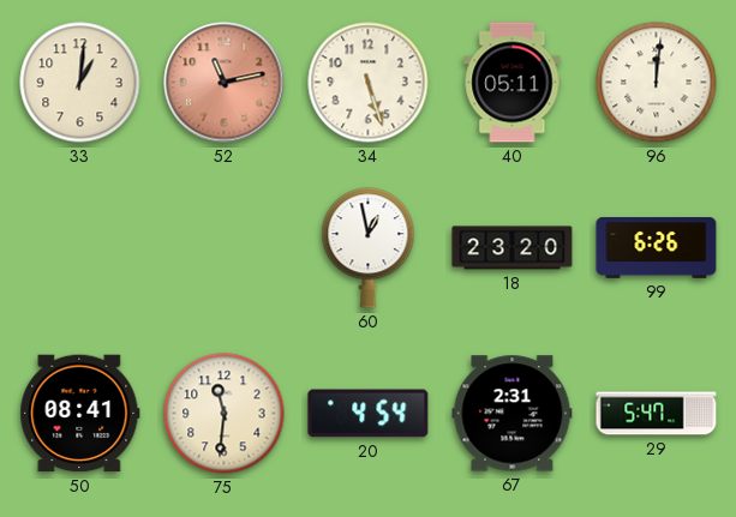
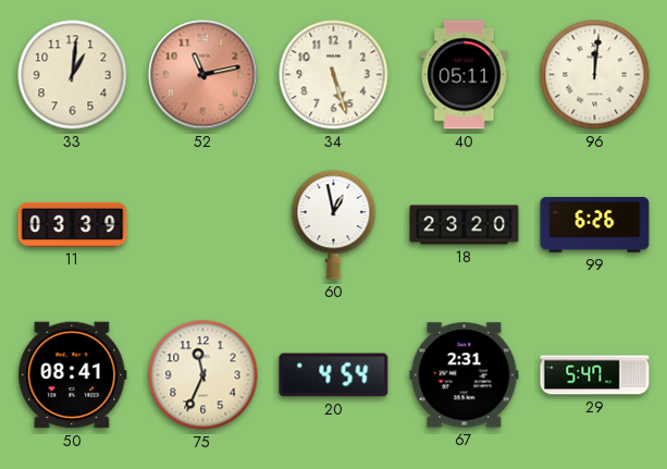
11: none -> 03:39
75: 11:31 -> 11:34
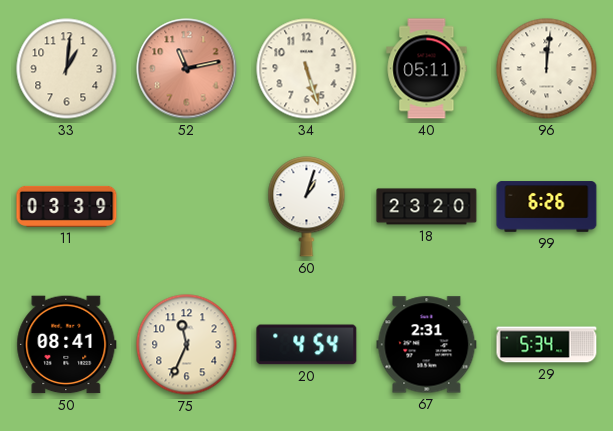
60: 12:58 -> 1:03
29: 5:47 -> 5:34
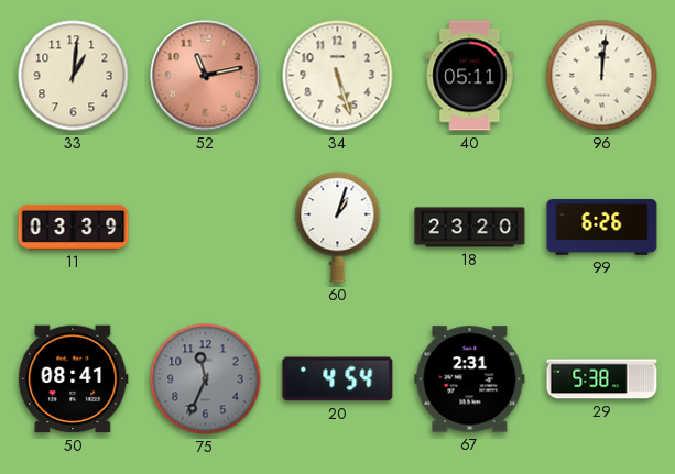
75 dial: cream -> grey
29: 5:34 -> 5:38
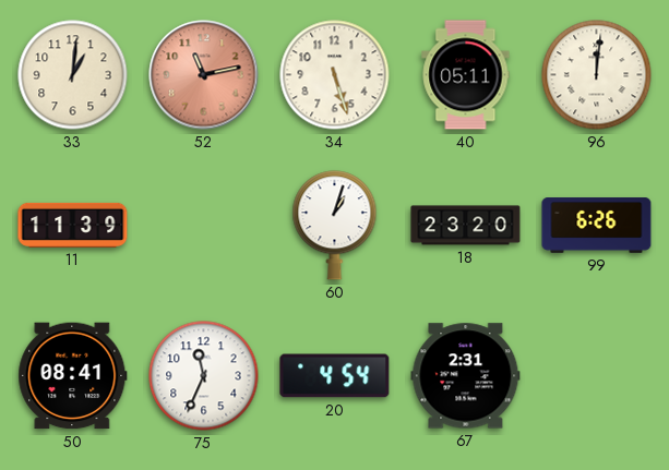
11: 03:39 -> 11:39
75 dial: grey -> white
29: 5:38 -> none
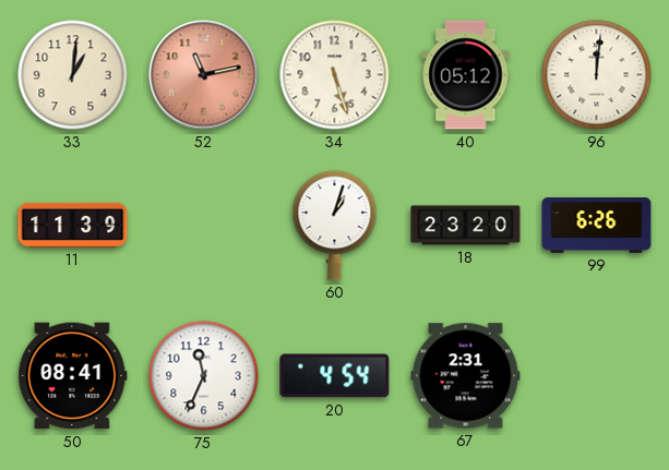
40: 05:11 -> 05:12
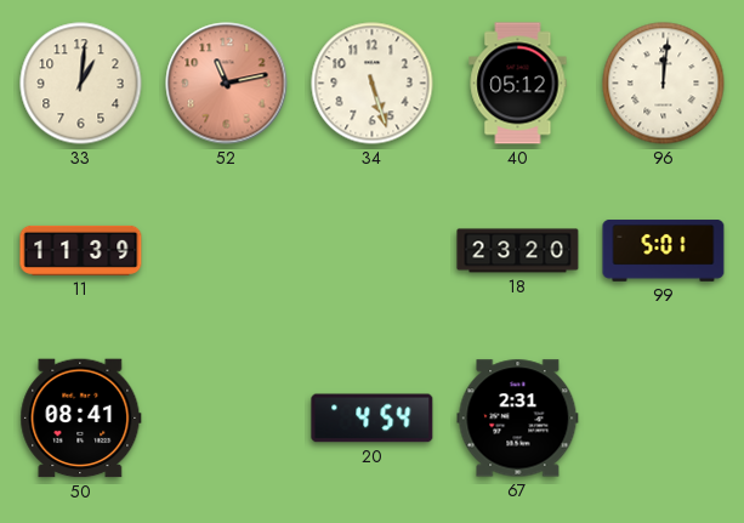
60: 1:03 -> none
99: 6:26 -> 5:01
75: 11:34 -> none
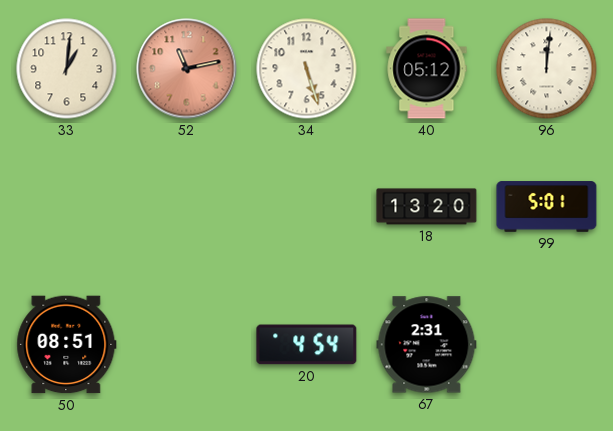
11: 11:39 -> none
18: 23:20 -> 13:20
50: 08:41 -> 08:51
